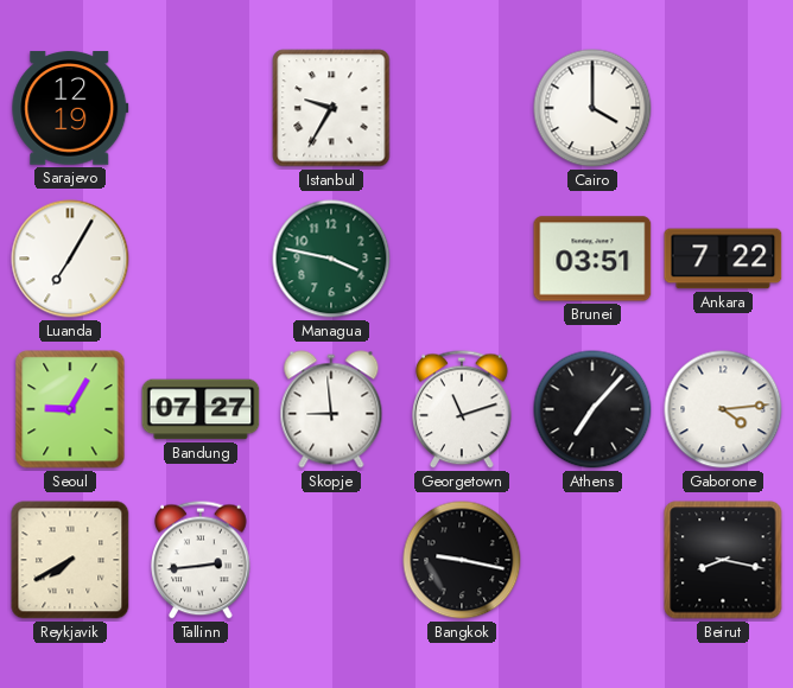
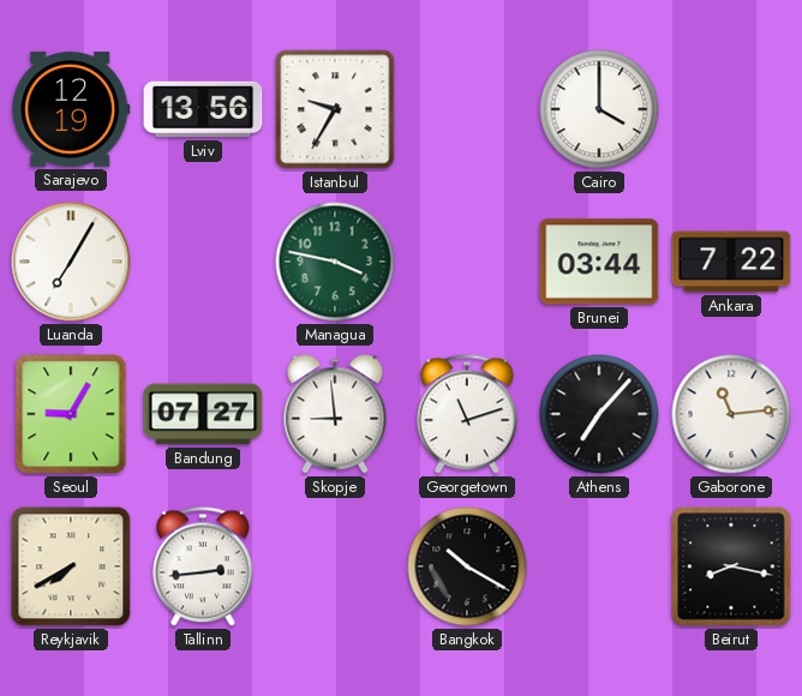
Lviv: none -> 13:56
Brunei: 03:51 -> 03:44
Gaborone: 4:14 -> 11:14
Bangkok: 9:17 -> 10:20
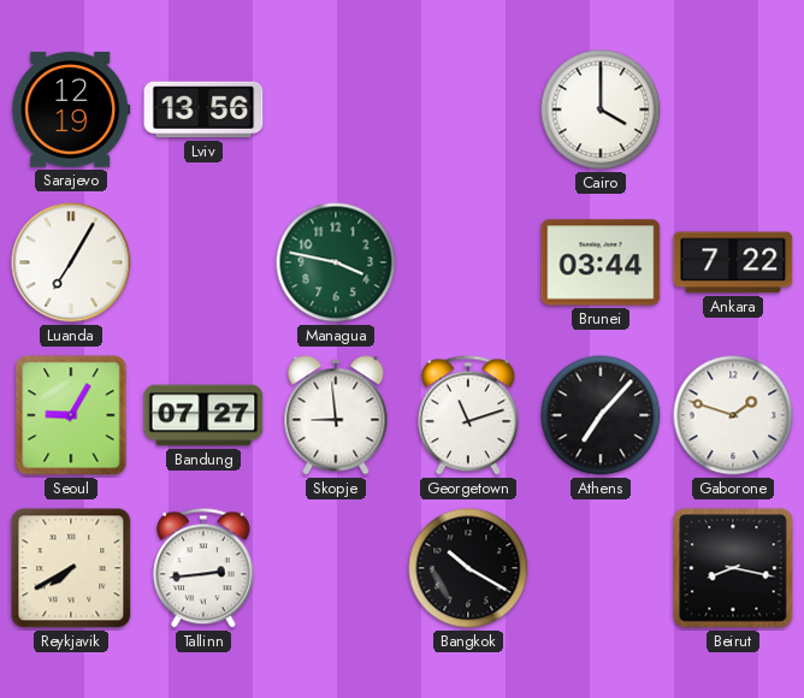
Istanbul: 9:35 -> none
Gaborone: 11:14 -> 1:48
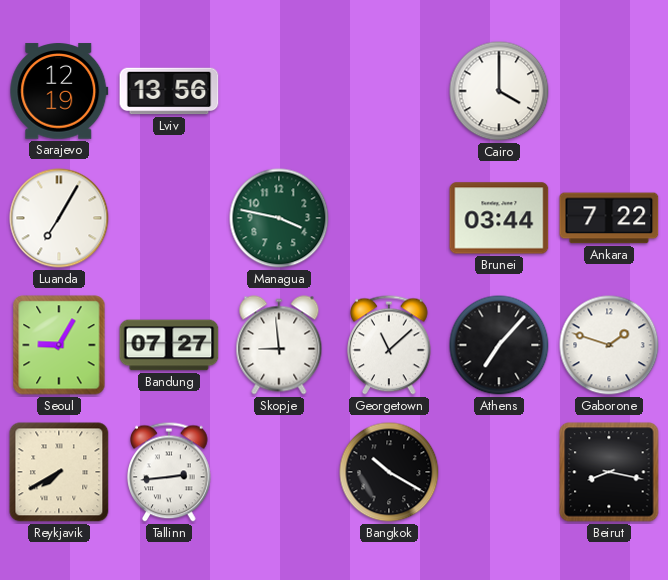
Georgetown: 11:12 -> 11:08
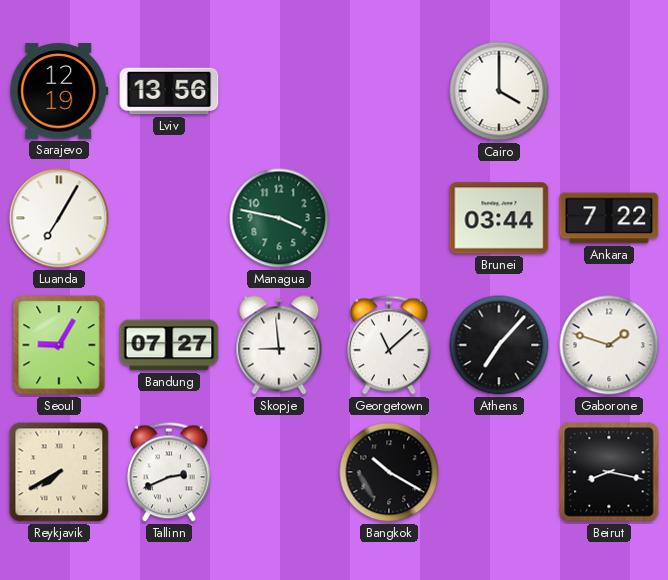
Tallinn: 2:44 -> 2:41
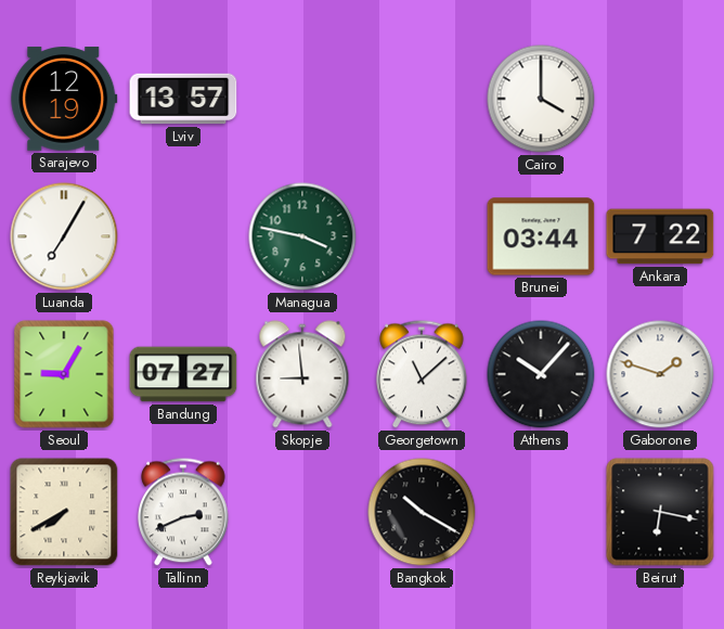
Lviv: 13:56 -> 13:57
Athens: 7:07 -> 10:07
Beirut: 8:17 -> 6:17
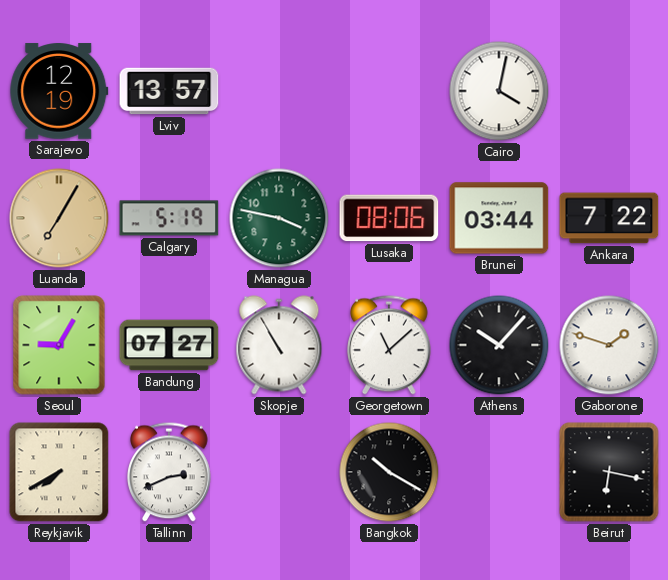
Cairo: 4:00 -> 4:02
Luanda dial: white -> champagne
Calgary: none -> 5:19
Lusaka: none -> 08:06
Skopje: 8:59 -> 10:55
